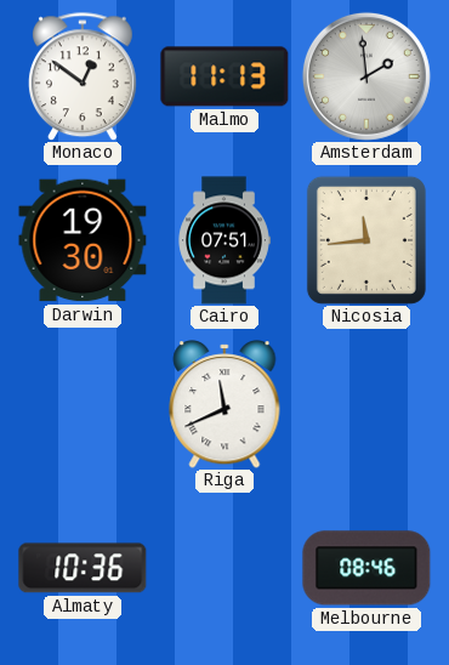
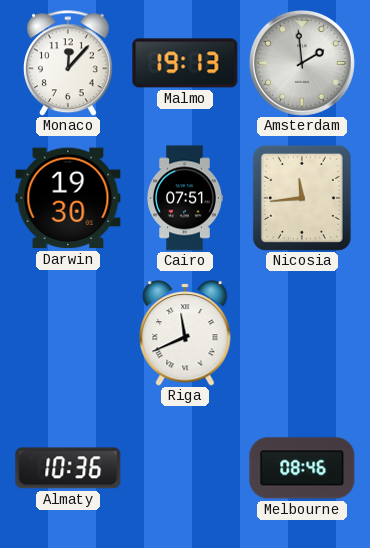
Monaco: 12:51 -> 12:07
Malmo: 11:13 -> 19:13
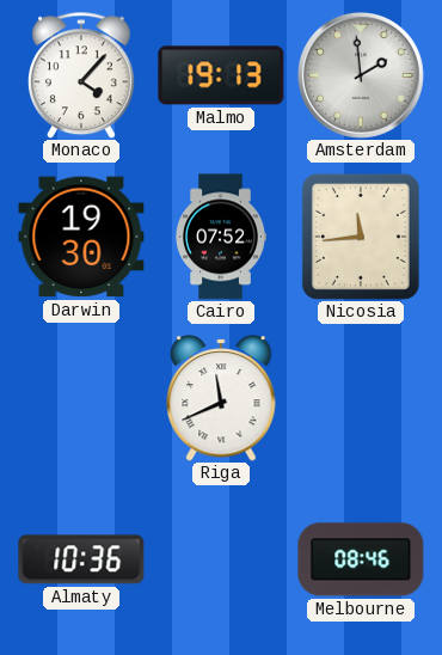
Monaco: 12:07 -> 4:07
Cairo: 07:51 -> 07:52
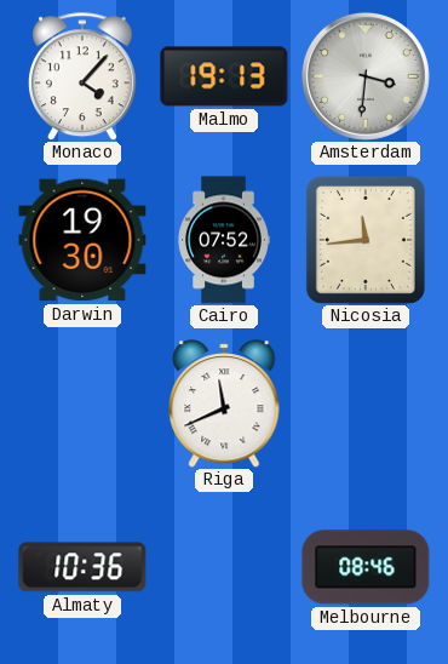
Amsterdam: 1:59 -> 3:31
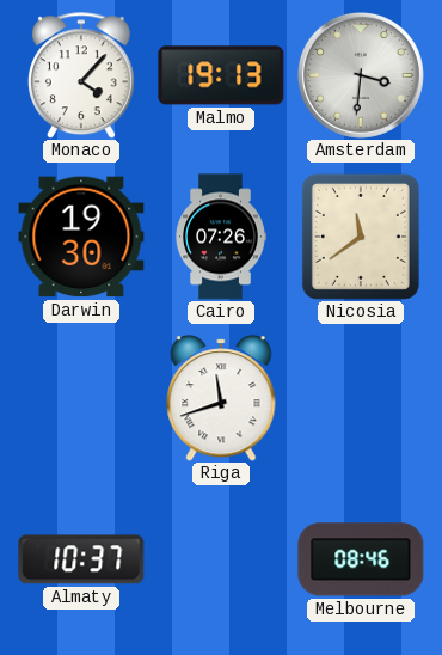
Cairo: 07:52 -> 07:26
Nicosia: 11:44 -> 11:39
Riga: 11:41 -> 11:42
Almaty: 10:36 -> 10:37
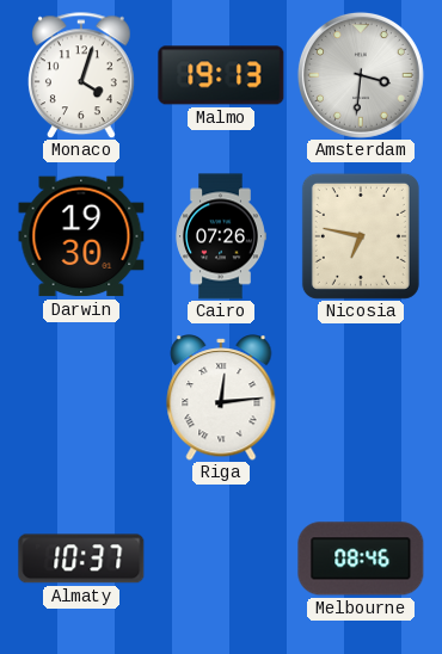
Monaco: 4:07 -> 4:03
Nicosia: 11:39 -> 6:47
Riga: 11:42 -> 12:14
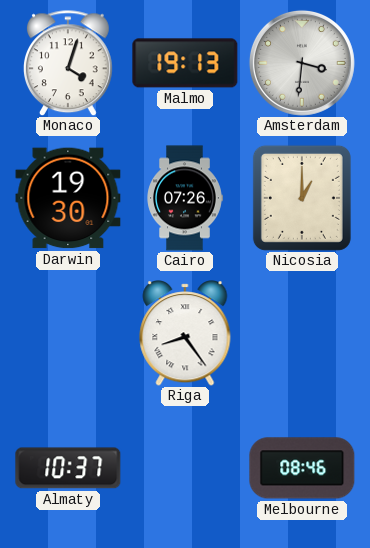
Nicosia: 6:47 -> 1:00
Riga: 12:14 -> 8:24
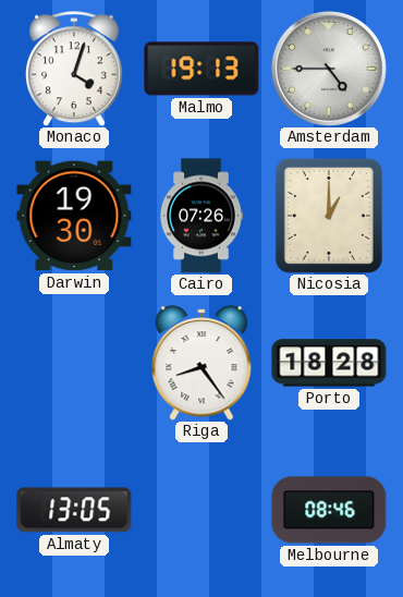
Amsterdam: 3:31 -> 4:45
Porto: none -> 18:28
Almaty: 10:37 -> 13:05
